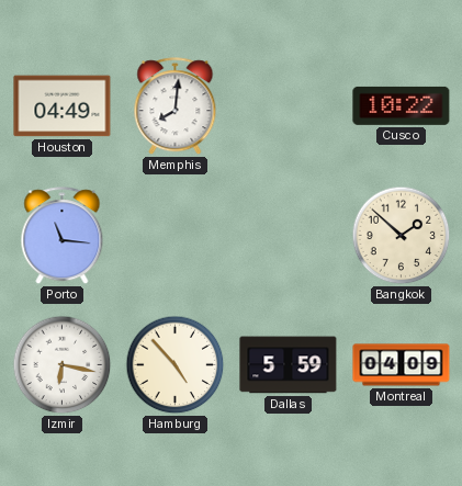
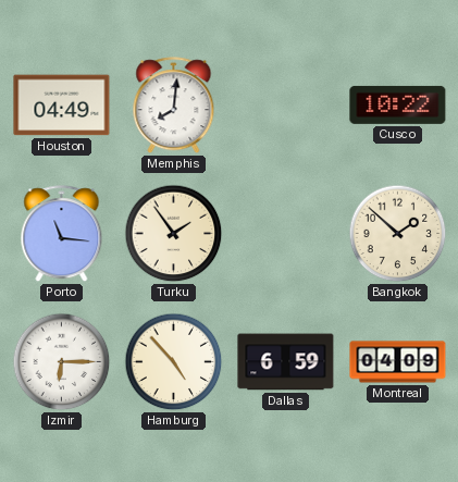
Turku: none -> 1:54
Izmir: 6:17 -> 6:15
Dallas: 5:59 -> 6:59
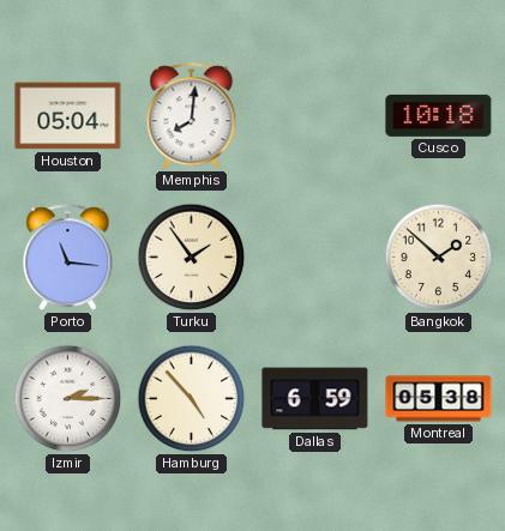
Houston: 04:49 -> 05:04
Cusco: 10:22 -> 10:18
Izmir: 6:15 -> 2:15
Montreal: 04:09 -> 05:38
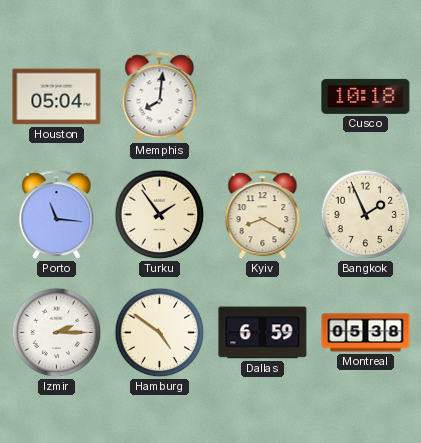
Kyiv: none -> 8:20
Bangkok: 1:52 -> 1:56
Hamburg: 4:53 -> 4:51
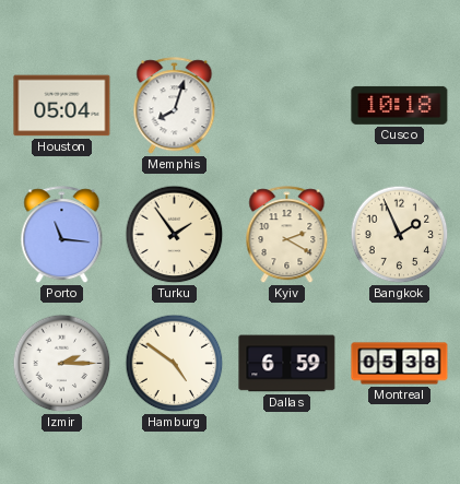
Memphis: 8:01 -> 8:03
Kyiv: 8:20 -> 2:20
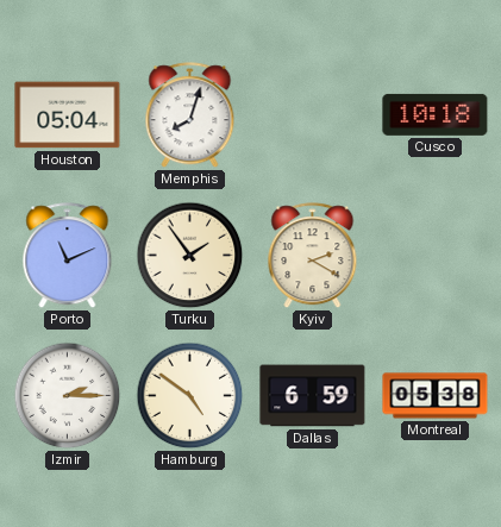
Porto: 11:16 -> 11:11
Bangkok: 1:56 -> none
